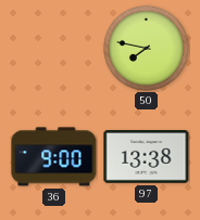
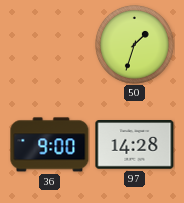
50: 7:47 -> 1:33
97: 13:38 -> 14:28
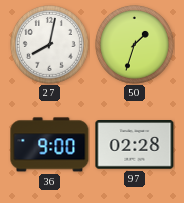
27: none -> 8:02
97: 14:28 -> 02:28
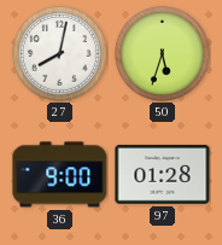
50: 1:33 -> 5:33
97: 02:28 -> 01:28
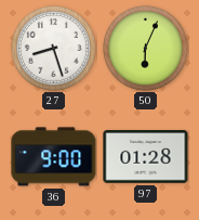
27: 8:02 -> 8:27
50: 5:33 -> 6:04
